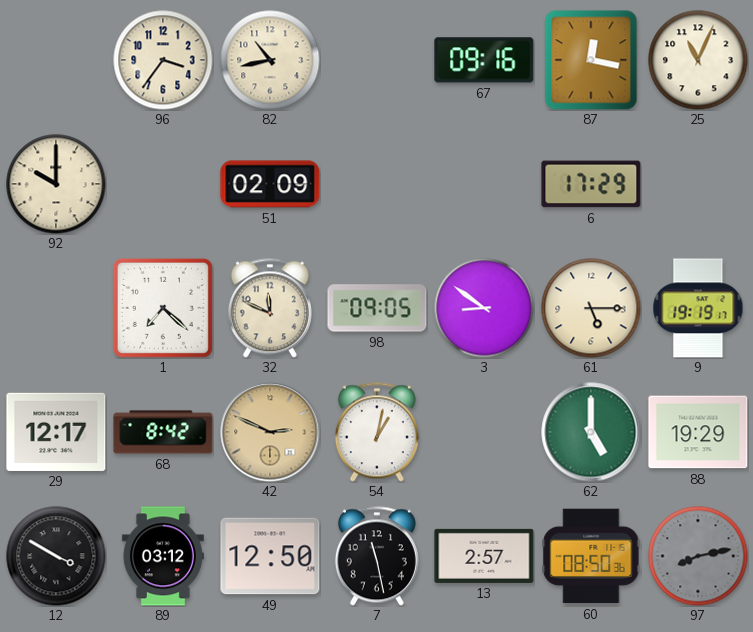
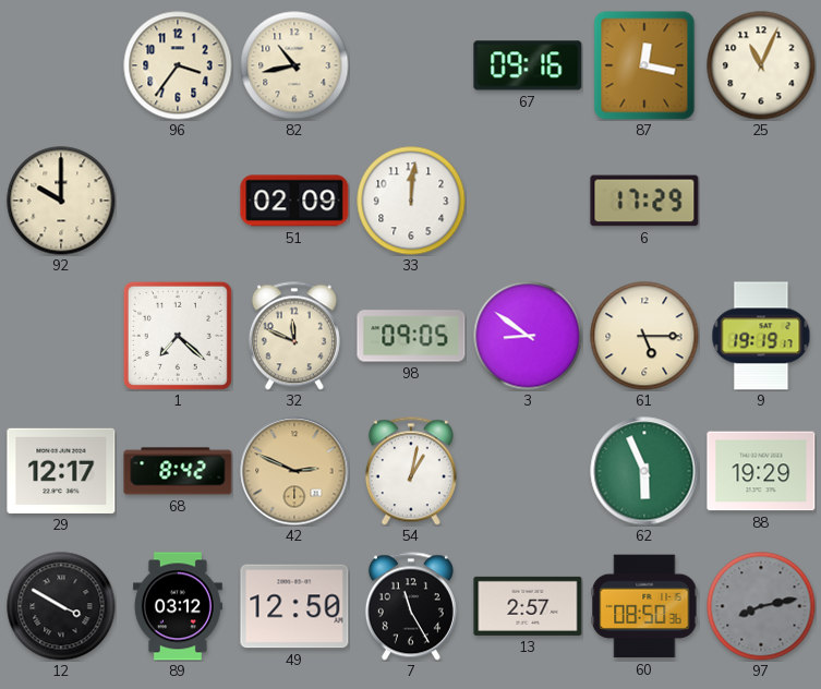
33: none -> 12:01
62: 5:00 -> 5:56
7: 11:28 -> 11:25
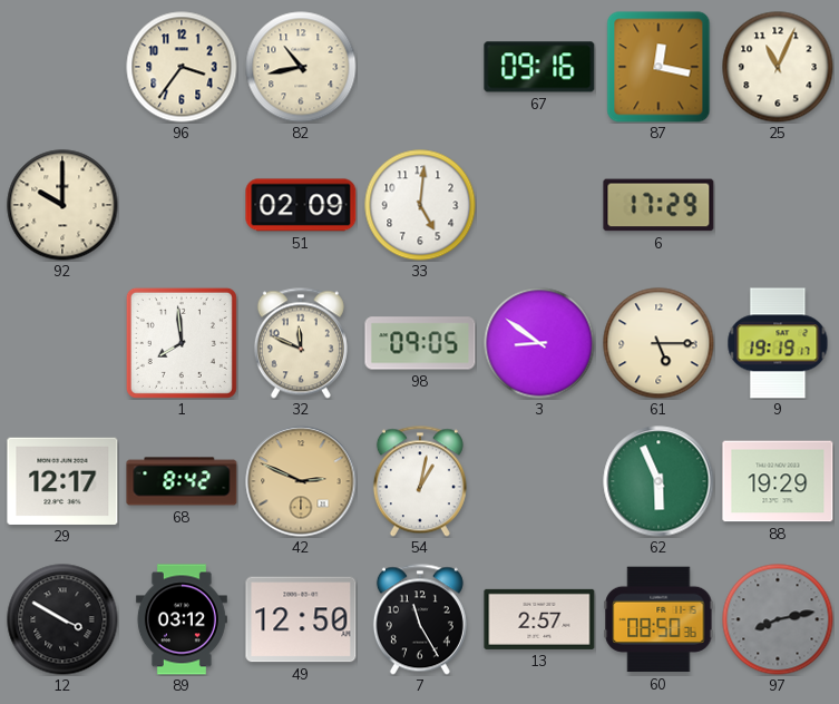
33: 12:01 -> 5:01
1: 7:22 -> 7:59
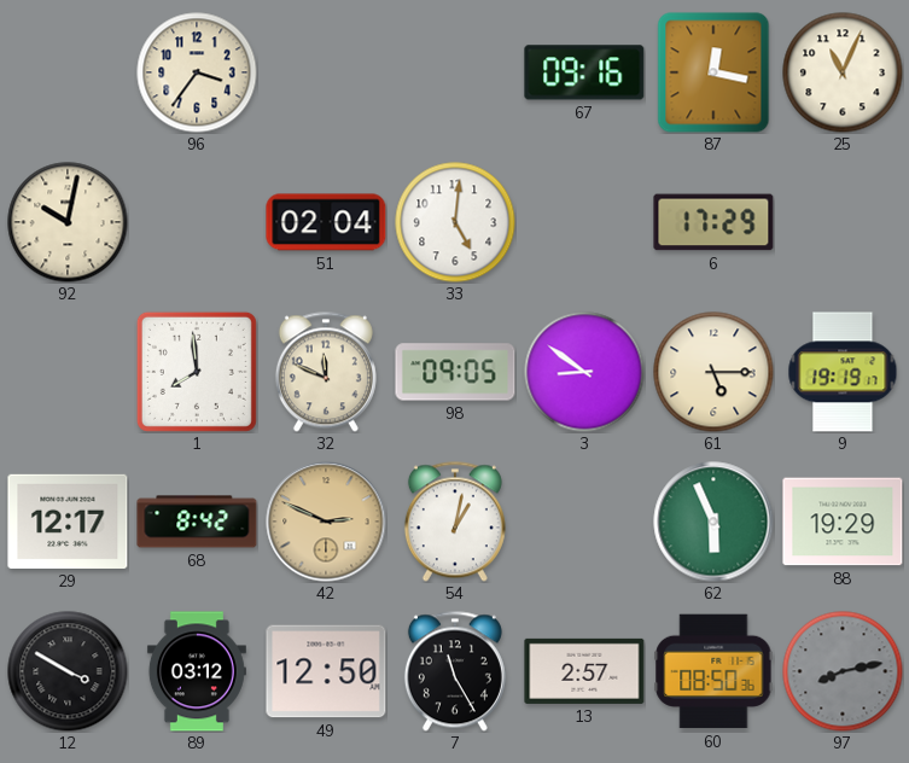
82: 10:43 -> none
92: 10:00 -> 10:02
51: 02:09 -> 02:04
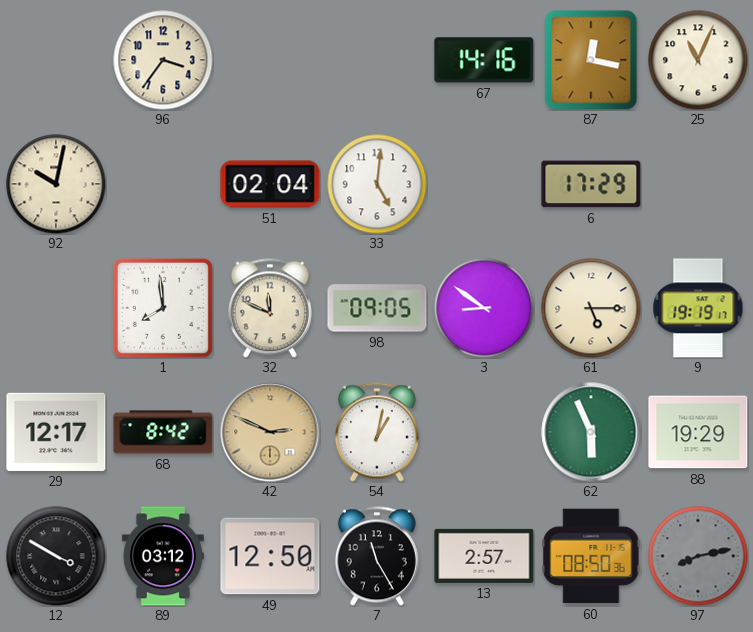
67: 09:16 -> 14:16
